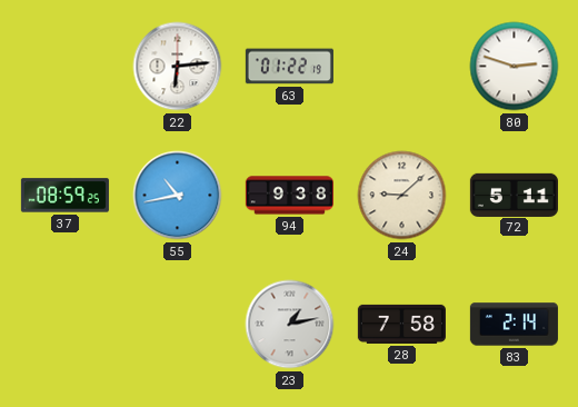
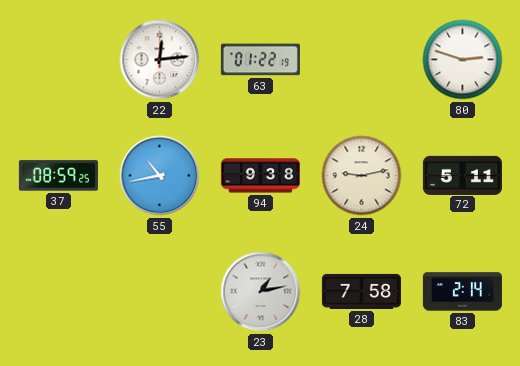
22: 6:14 -> 12:14
24: 9:08 -> 9:13
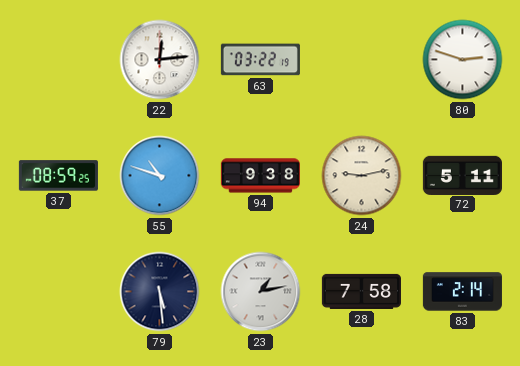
63: 01:22 -> 03:22
55: 10:43 -> 10:48
79: none -> 5:29
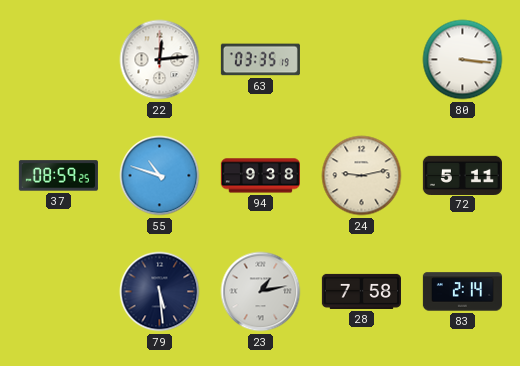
63: 03:22 -> 03:35
80: 2:48 -> 3:16
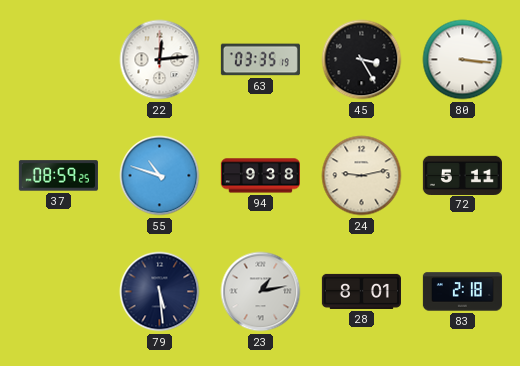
45: none -> 3:25
28: 7:58 -> 8:01
83: 2:14 -> 2:18
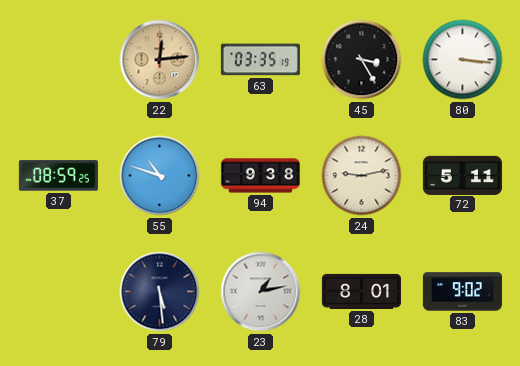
22 dial: white -> champagne
83: 2:18 -> 9:02
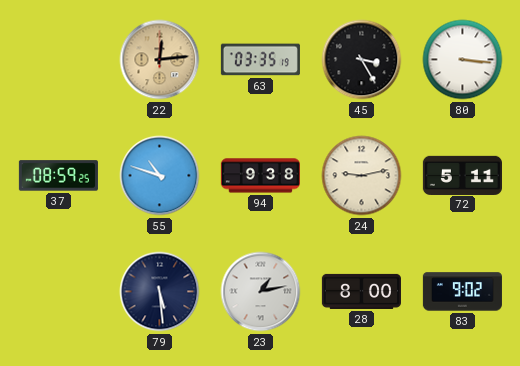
28: 8:01 -> 8:00
